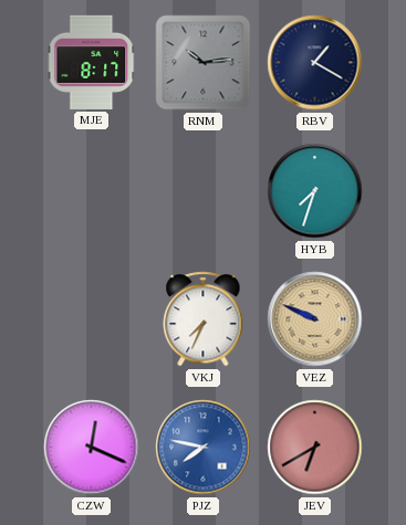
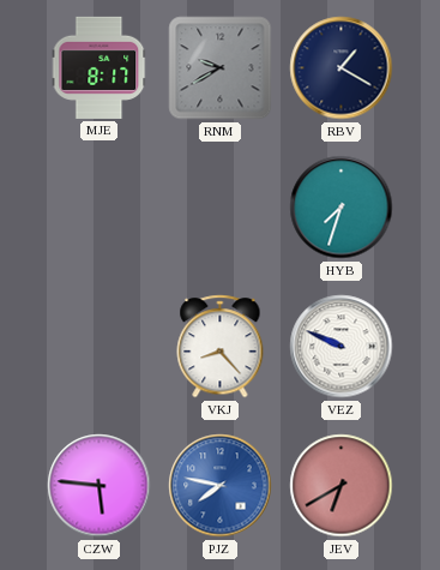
RNM: 10:14 -> 9:40
VKJ: 7:34 -> 8:23
VEZ dial: champagne -> white
CZW: 12:19 -> 5:46
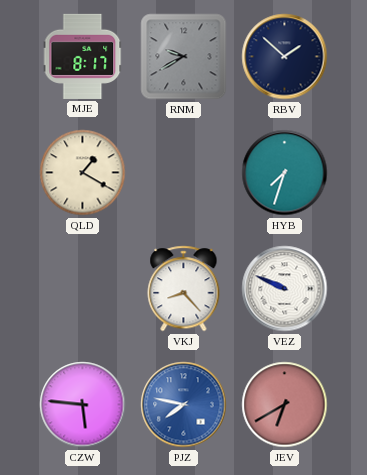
RBV: 1:20 -> 1:52
QLD: none -> 1:20
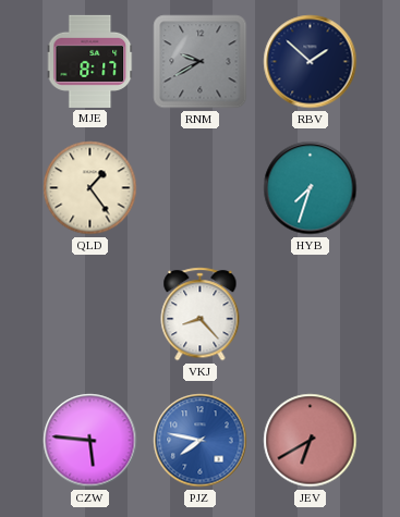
QLD: 1:20 -> 1:24
VEZ: 9:49 -> none
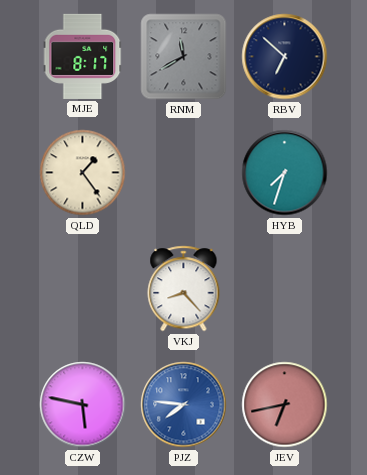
RNM: 9:40 -> 11:40
RBV: 1:52 -> 6:52
CZW: 5:46 -> 5:47
PJZ: 7:47 -> 7:46
JEV: 6:40 -> 6:43
